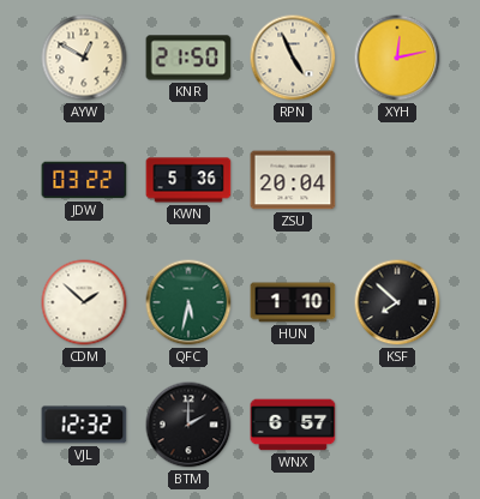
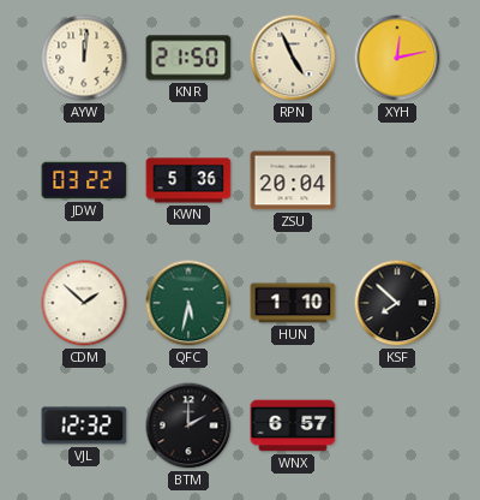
AYW: 12:50 -> 12:01
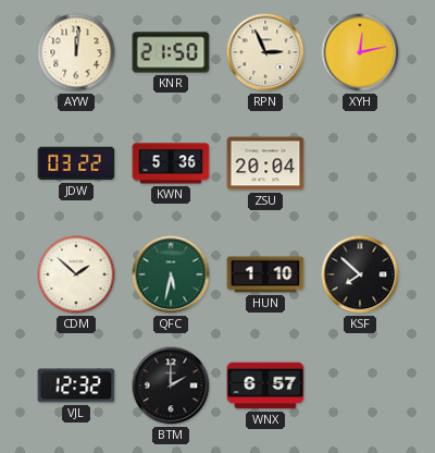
RPN: 4:56 -> 2:56
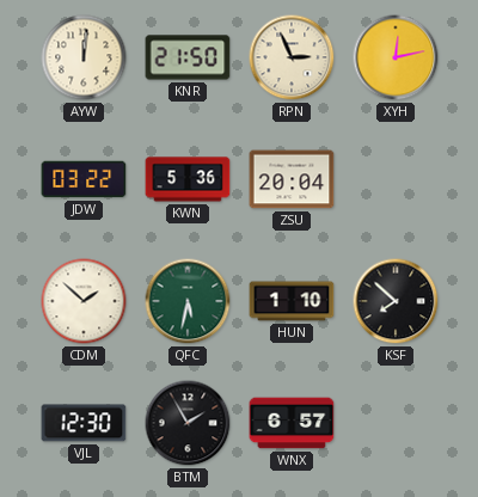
VJL: 12:32 -> 12:30
BTM: 2:00 -> 1:55
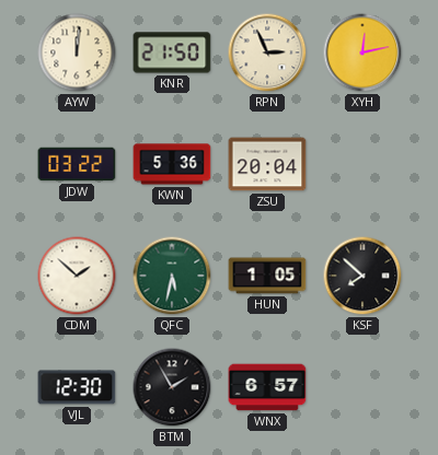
HUN: 1:10 -> 1:05
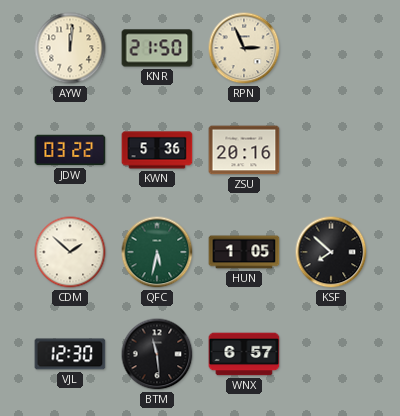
XYH: 12:13 -> none
ZSU: 20:04 -> 20:16
BTM: 1:55 -> 11:29
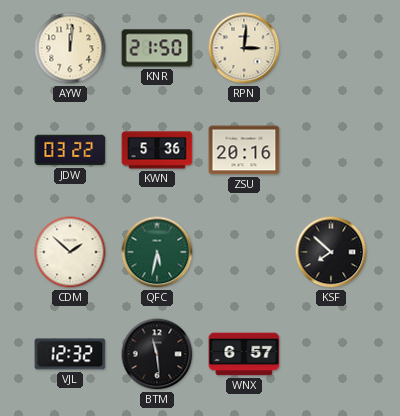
RPN: 2:56 -> 3:01
HUN: 1:05 -> none
VJL: 12:30 -> 12:32
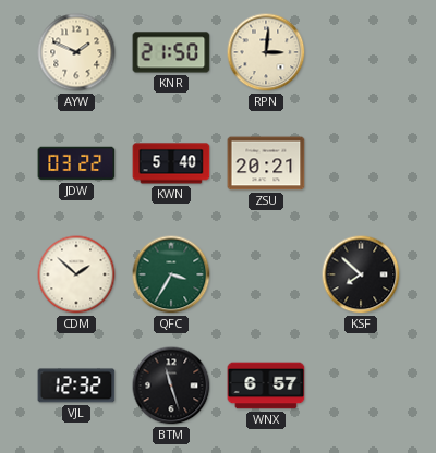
AYW: 12:01 -> 1:49
KWN: 5:36 -> 5:40
ZSU: 20:16 -> 20:21
QFC: 5:32 -> 3:35
BTM: 11:29 -> 11:27
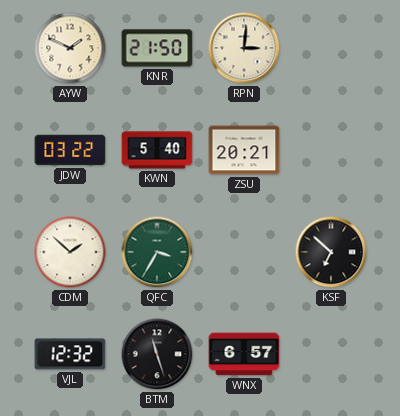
KSF: 7:52 -> 6:52
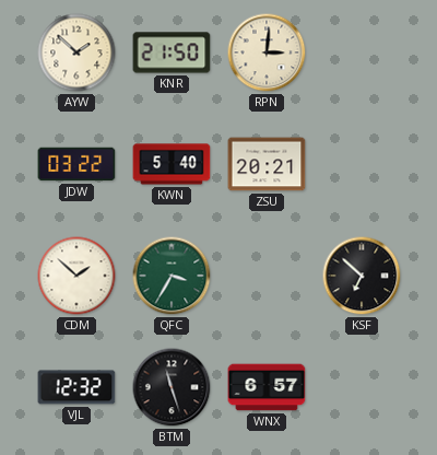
AYW: 1:49 -> 1:52
